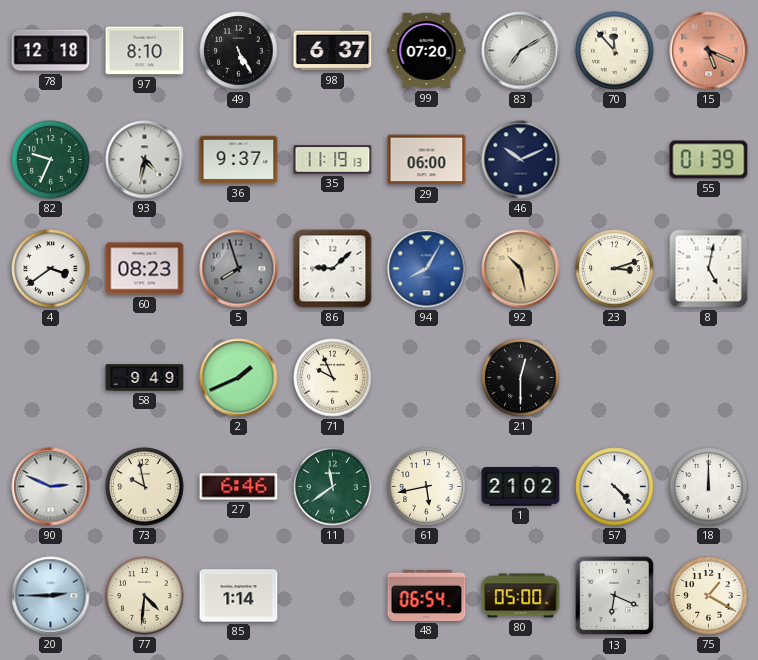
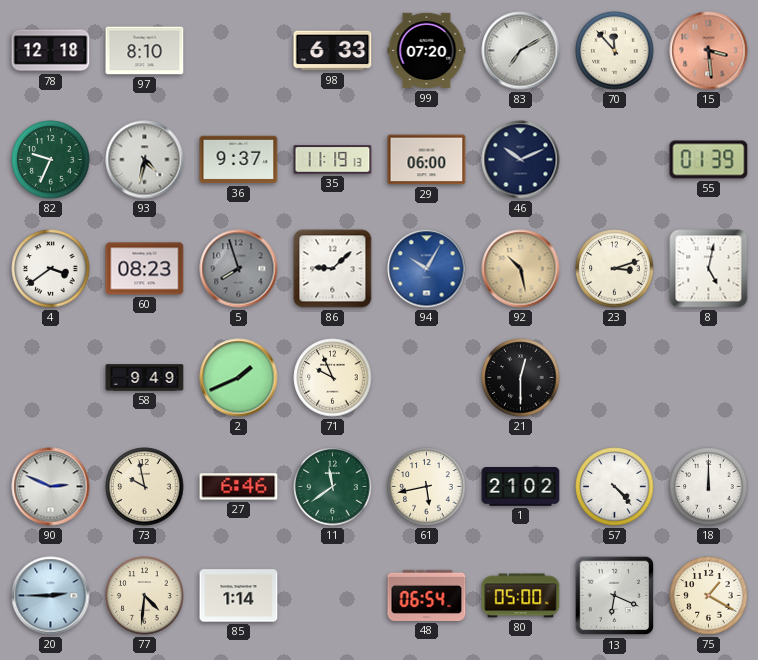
49: 5:25 -> none
98: 6:37 -> 6:33
15: 5:19 -> 3:29
94: 8:05 -> 10:05
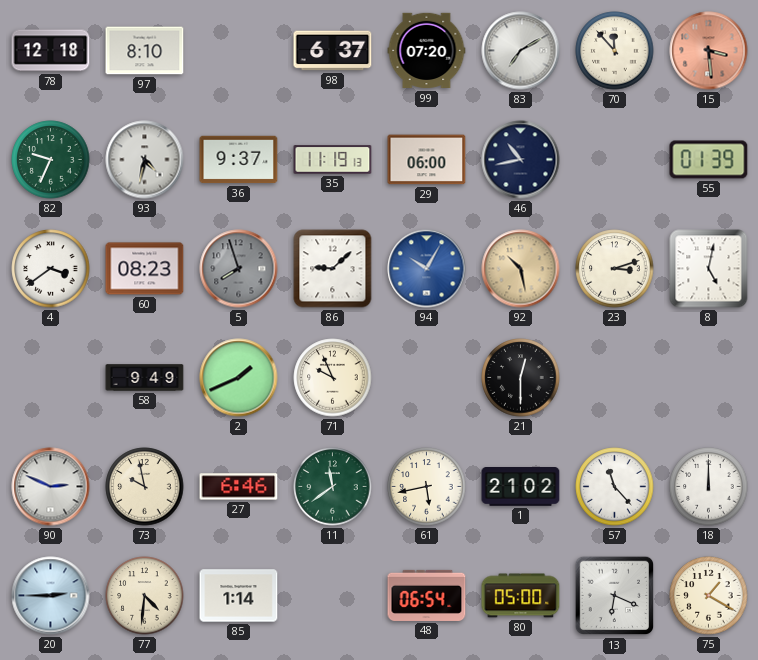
98: 6:33 -> 6:37
46: 10:11 -> 10:43
57: 4:23 -> 11:23
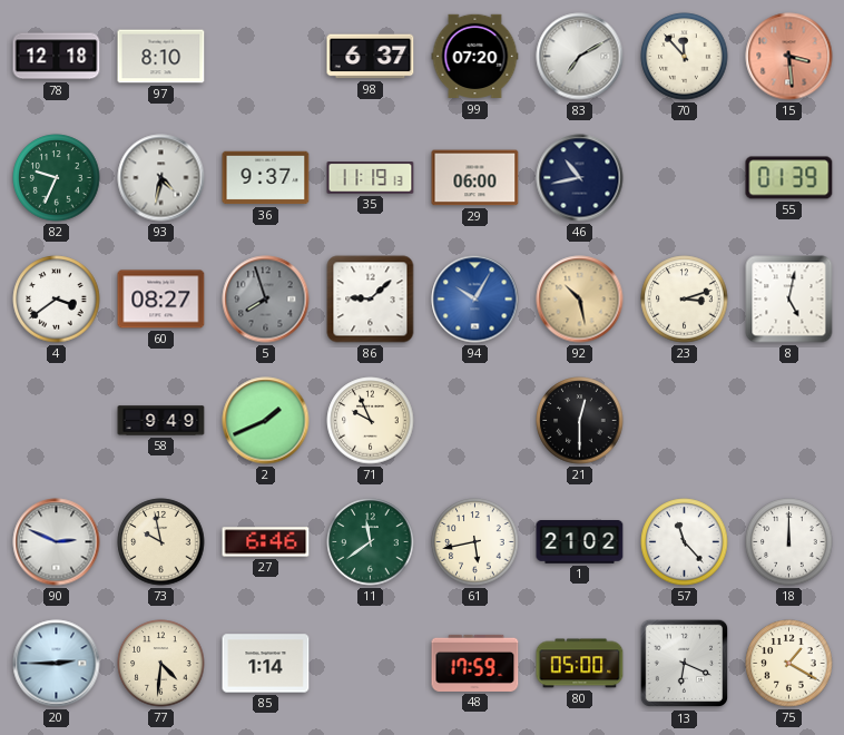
60: 08:23 -> 08:27
48: 06:54 -> 17:59
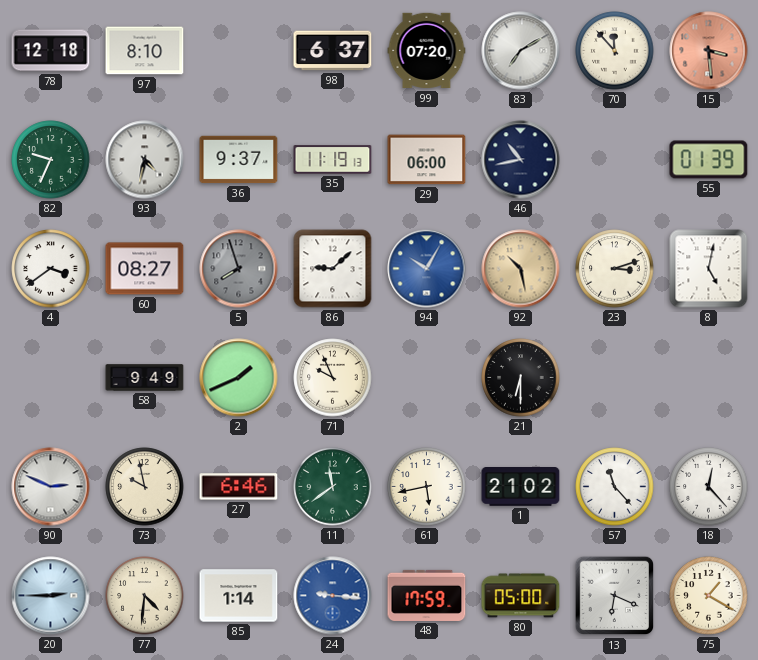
21: 12:30 -> 6:30
18: 12:00 -> 12:23
24: none -> 9:16
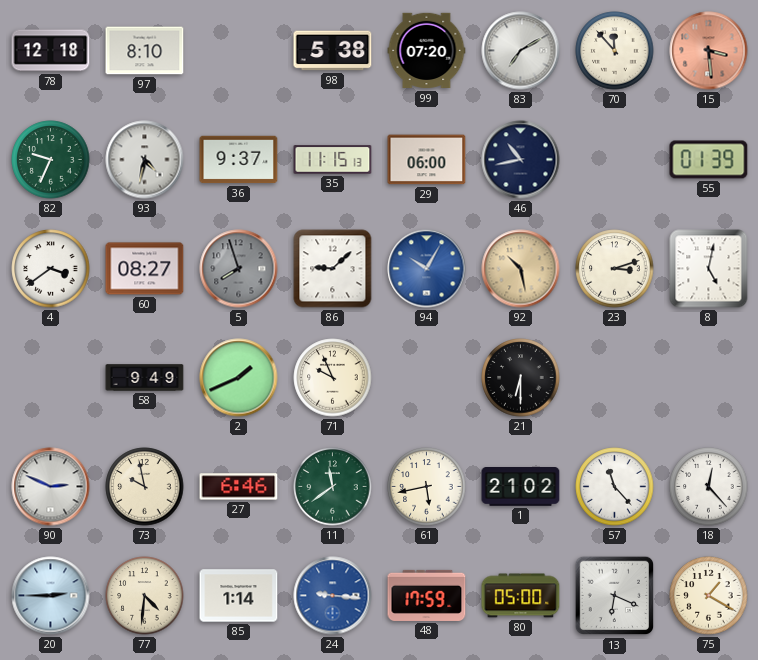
98: 6:37 -> 5:38
35: 11:19 -> 11:15
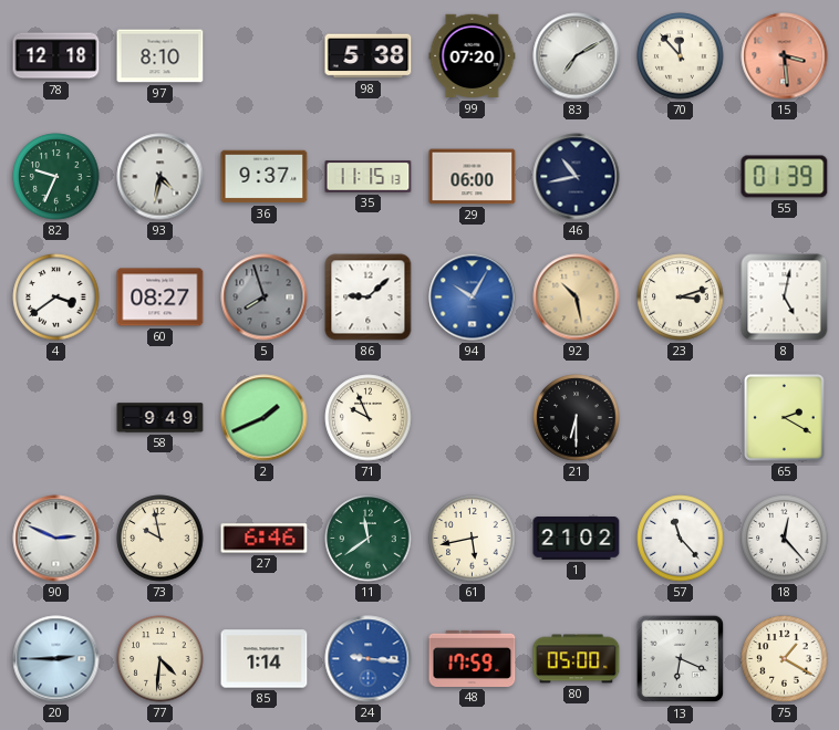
65: none -> 2:20
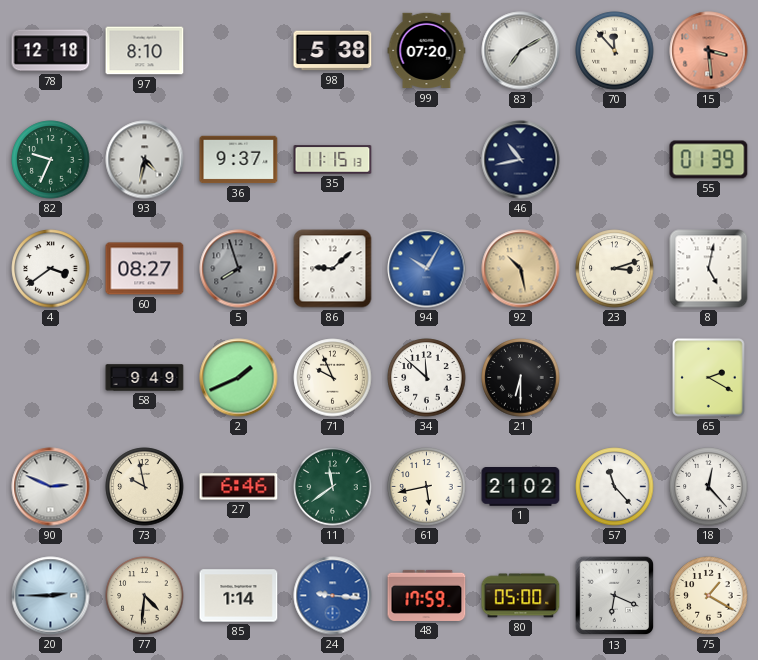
29: 06:00 -> none
34: none -> 11:52
